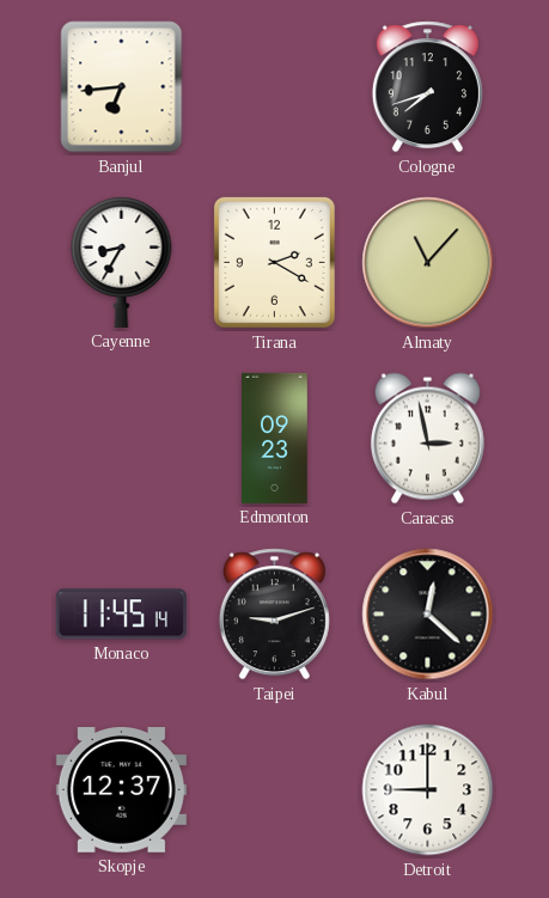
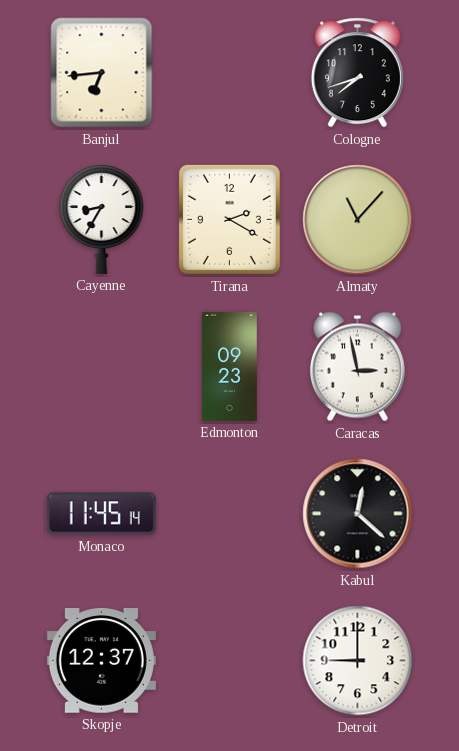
Taipei: 9:12 -> none
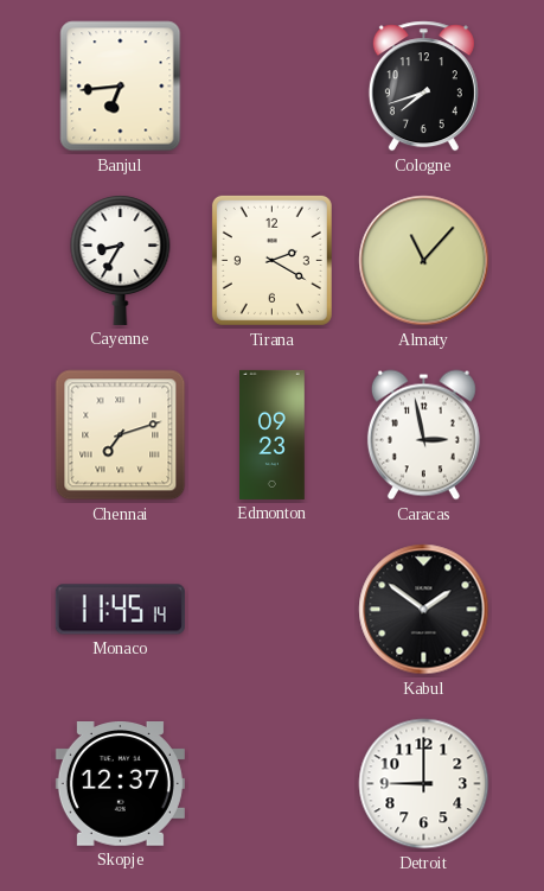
Chennai: none -> 7:12
Kabul: 12:22 -> 1:51
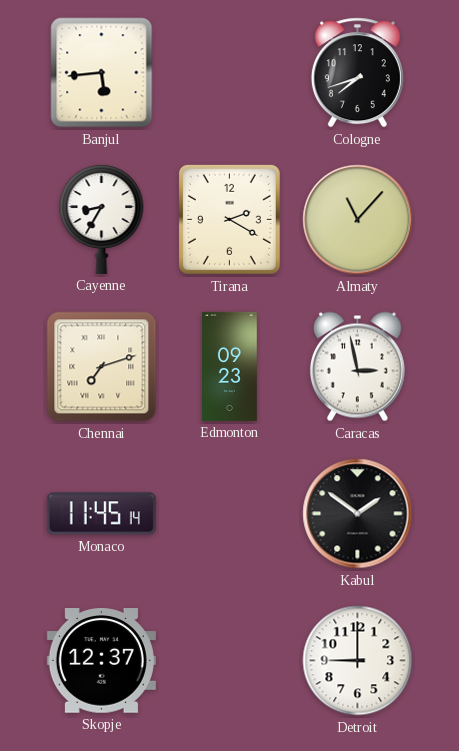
Banjul: 6:44 -> 5:44
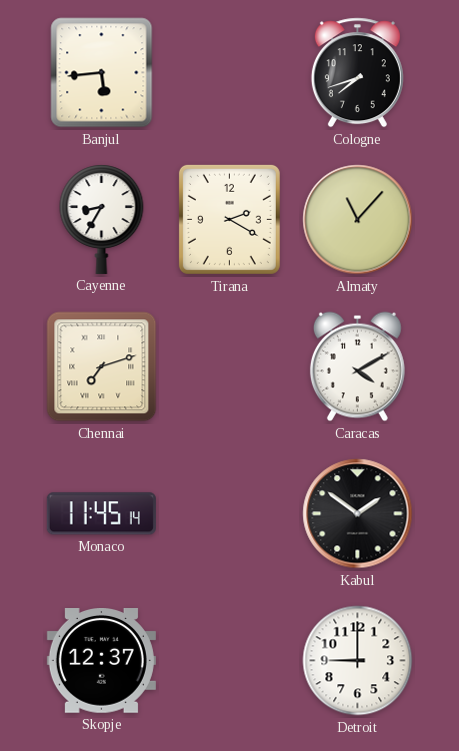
Edmonton: 09:23 -> none
Caracas: 2:58 -> 4:10
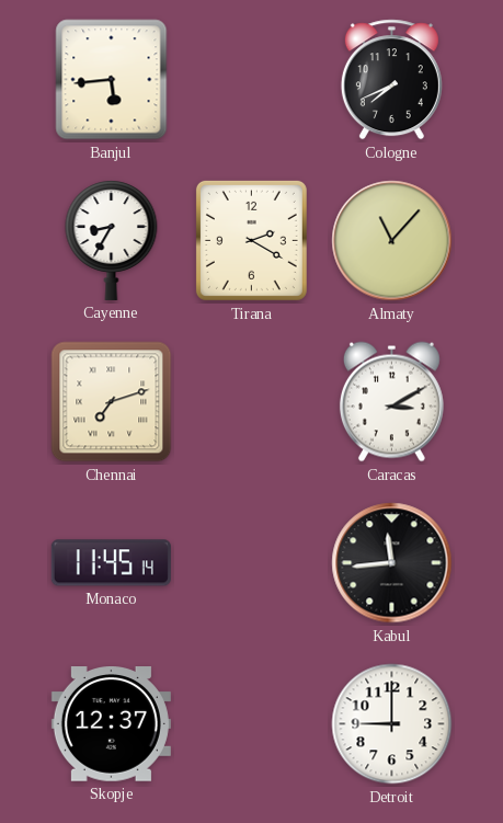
Cologne: 7:42 -> 7:41
Caracas: 4:10 -> 3:10
Kabul: 1:51 -> 11:44
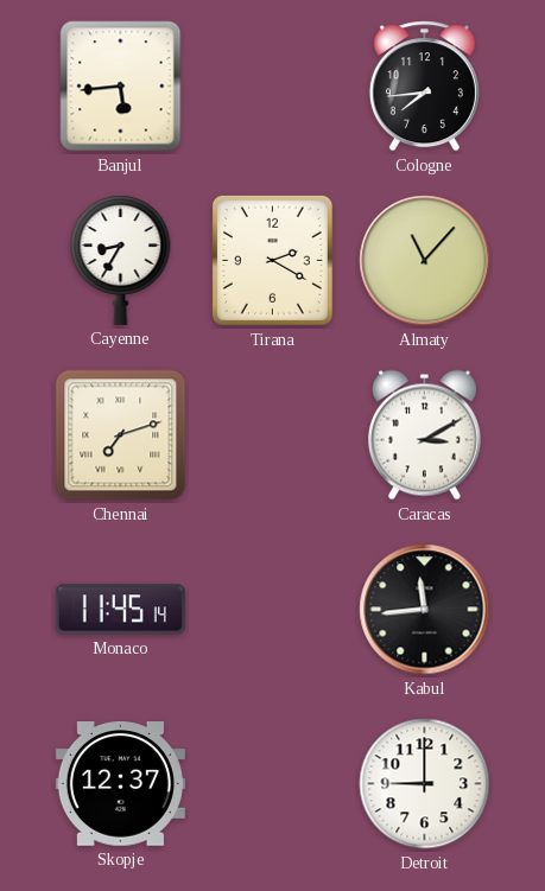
Cologne: 7:41 -> 7:44
